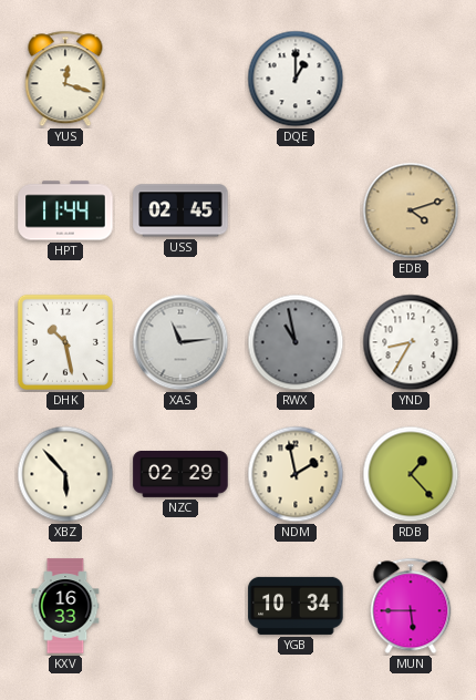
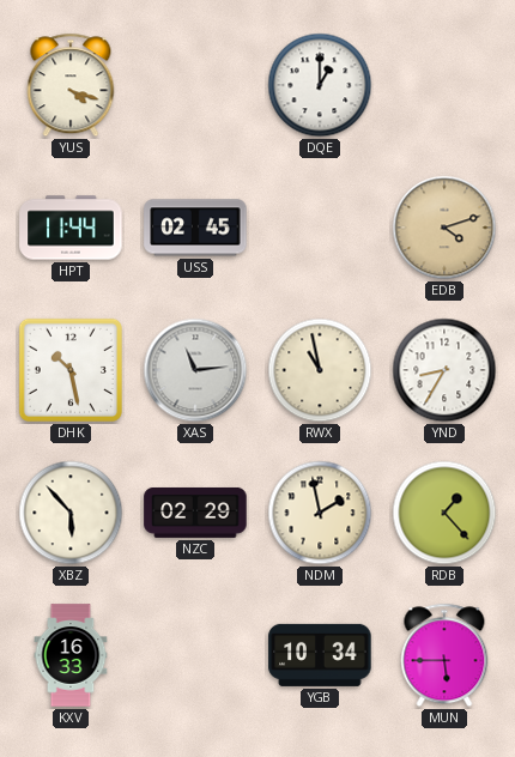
YUS: 12:18 -> 4:18
RWX dial: grey -> cream
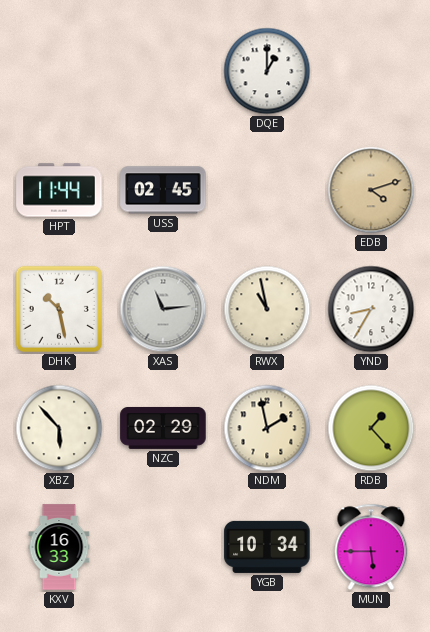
YUS: 4:18 -> none
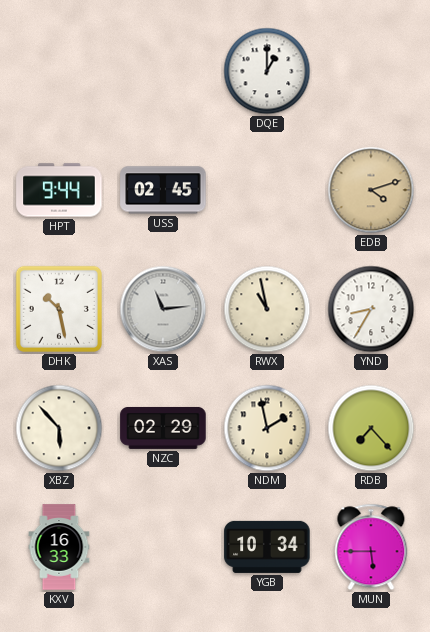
HPT: 11:44 -> 9:44
RDB: 1:23 -> 7:23
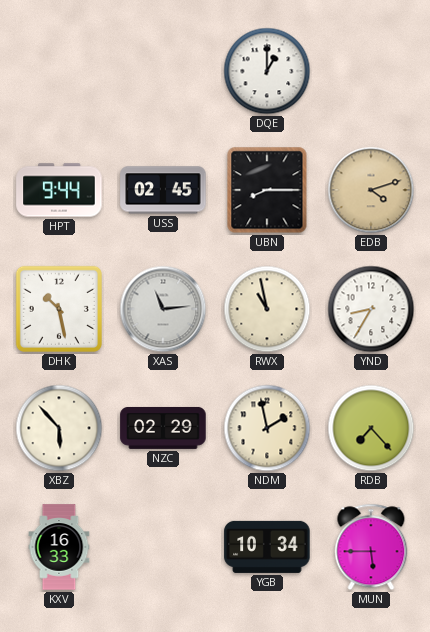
UBN: none -> 8:15
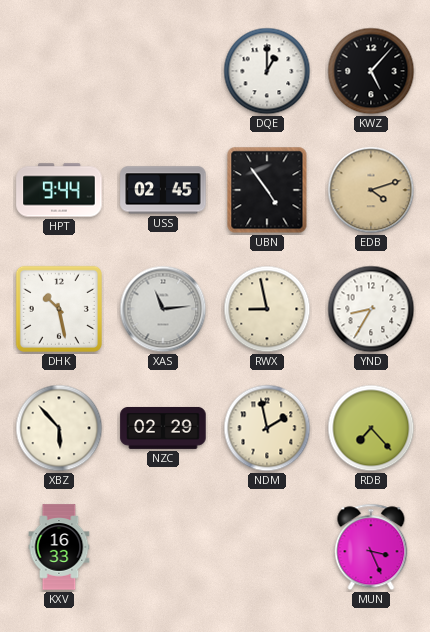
KWZ: none -> 5:07
UBN: 8:15 -> 4:54
RWX: 10:58 -> 8:58
YGB: 10:34 -> none
MUN: 5:45 -> 3:26
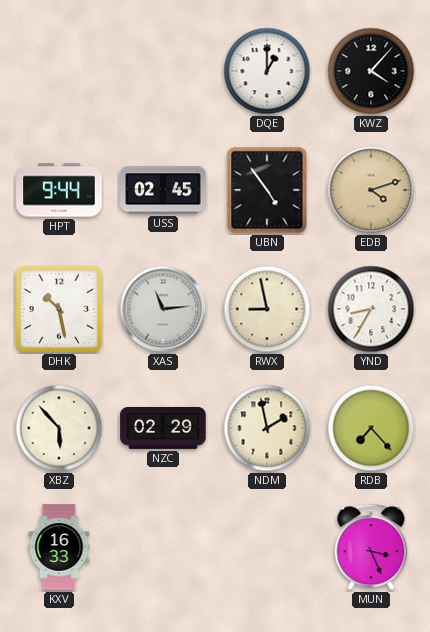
KWZ: 5:07 -> 4:07
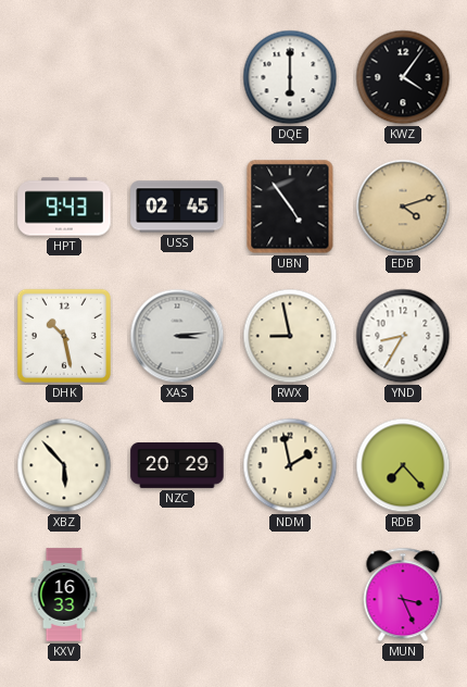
DQE: 1:00 -> 6:00
KWZ: 4:07 -> 4:06
HPT: 9:44 -> 9:43
XAS: 11:14 -> 3:14
NZC: 02:29 -> 20:29
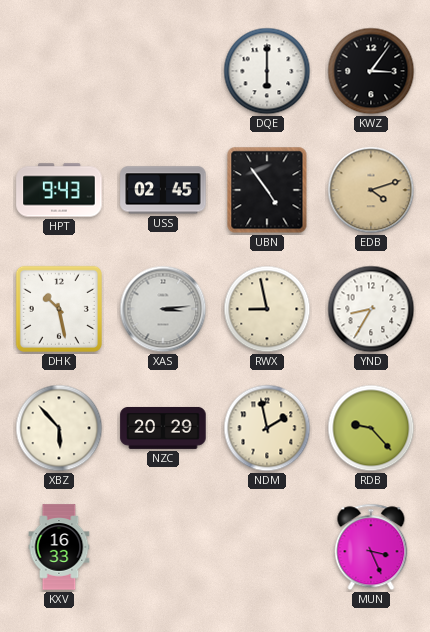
KWZ: 4:06 -> 3:06
RDB: 7:23 -> 9:23
